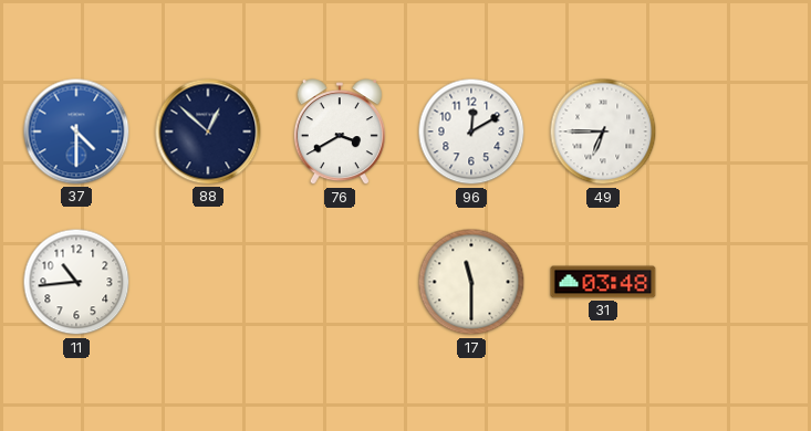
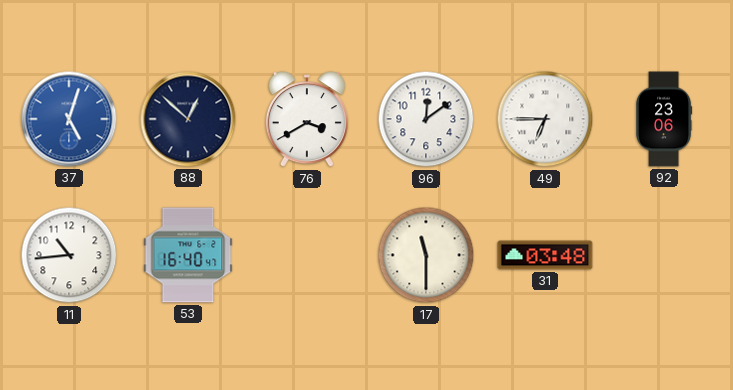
37: 4:30 -> 5:03
96: 12:10 -> 12:09
92: none -> 23:06
53: none -> 16:40
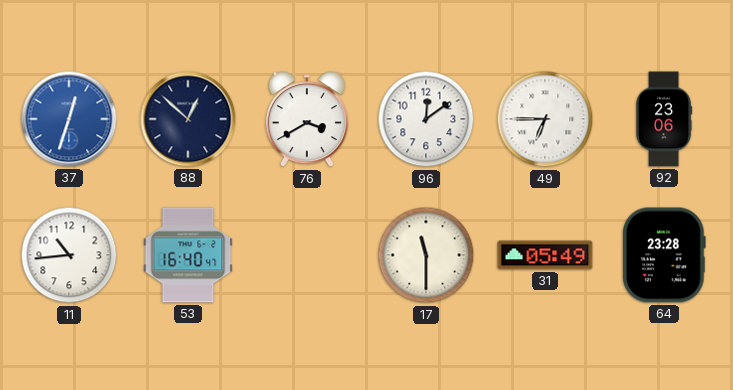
37: 5:03 -> 12:33
31: 03:48 -> 05:49
64: none -> 23:28
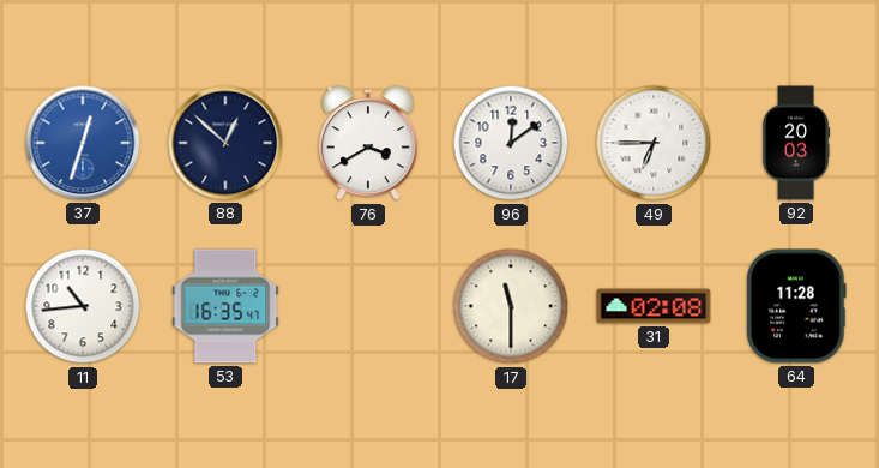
92: 23:06 -> 20:03
53: 16:40 -> 16:35
31: 05:49 -> 02:08
64: 23:28 -> 11:28
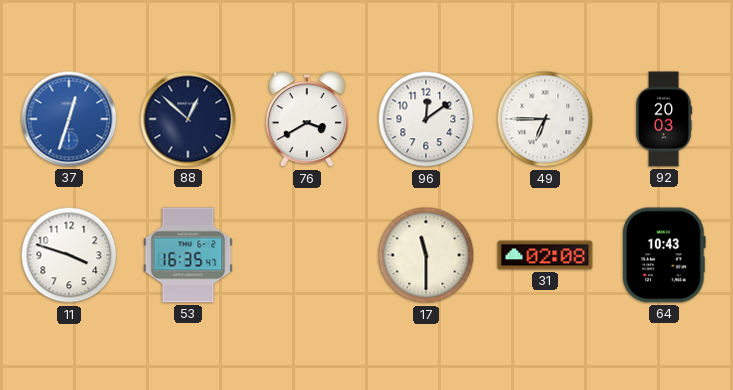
11: 10:44 -> 3:48
64: 11:28 -> 10:43
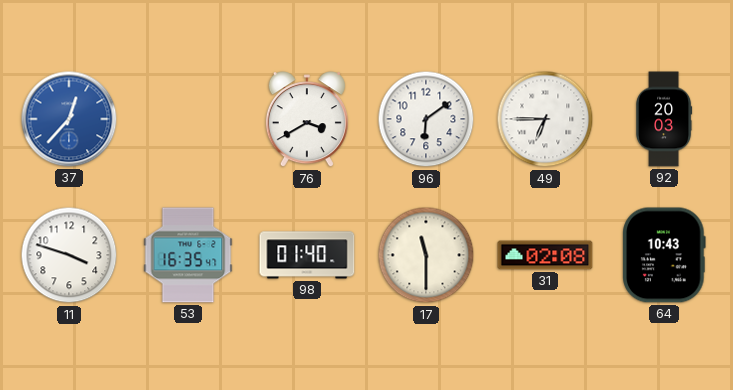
37: 12:33 -> 12:37
88: 12:52 -> none
96: 12:09 -> 6:09
98: none -> 01:40
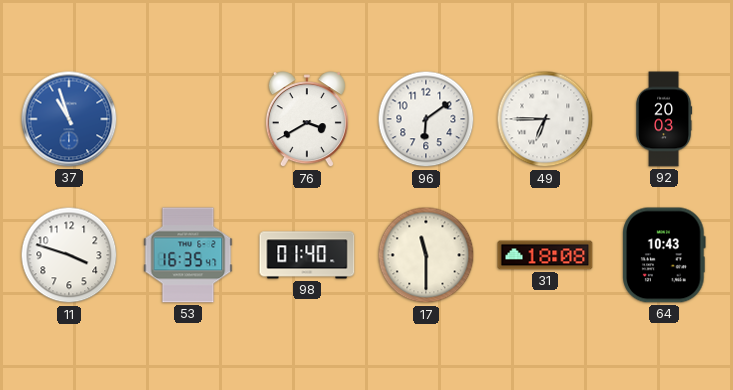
37: 12:37 -> 10:57
31: 02:08 -> 18:08
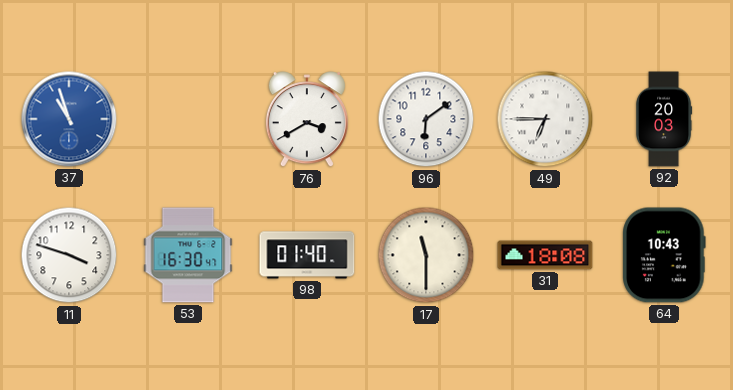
53: 16:35 -> 16:30
